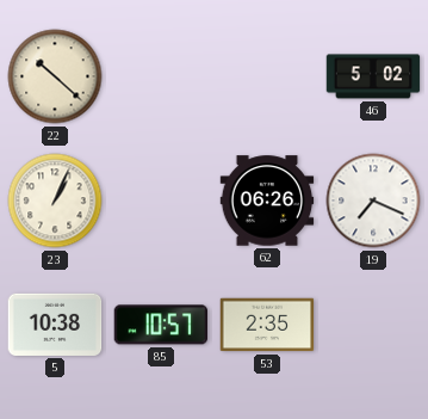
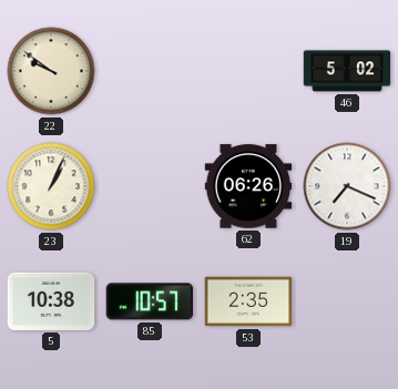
22: 10:22 -> 9:51
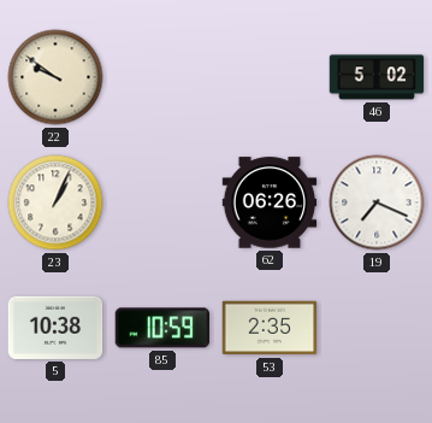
85: 10:57 -> 10:59
